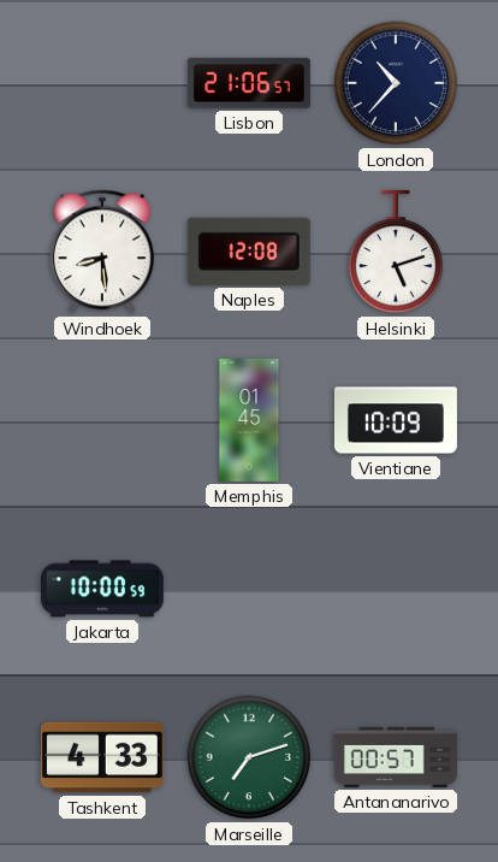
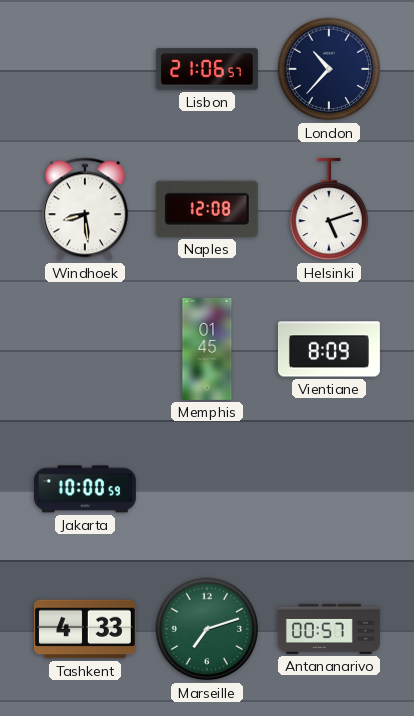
Vientiane: 10:09 -> 8:09
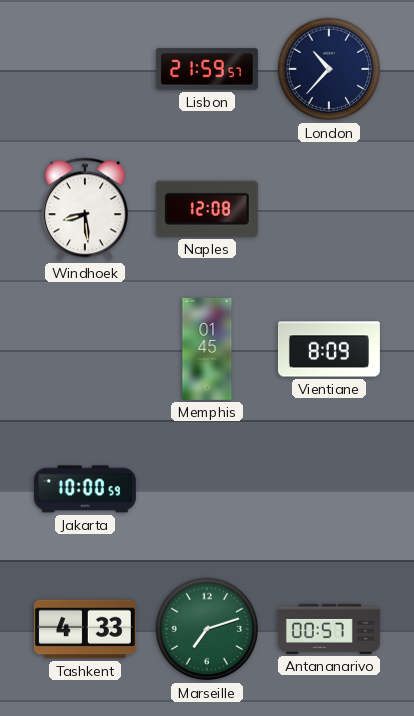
Lisbon: 21:06 -> 21:59
Helsinki: 5:12 -> none
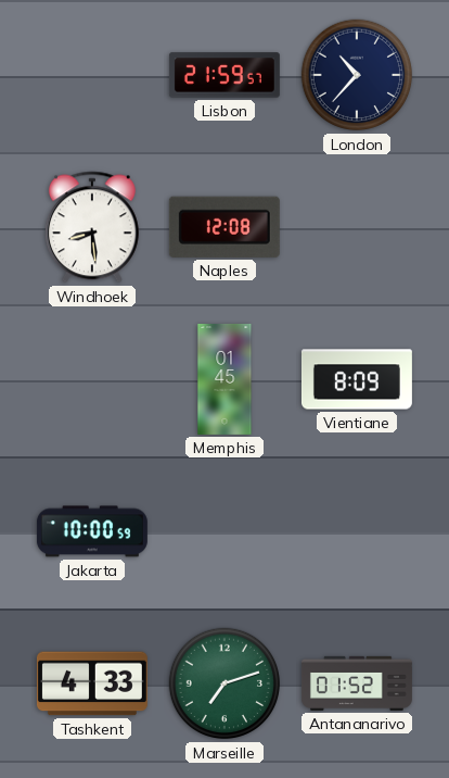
Antananarivo: 00:57 -> 01:52
